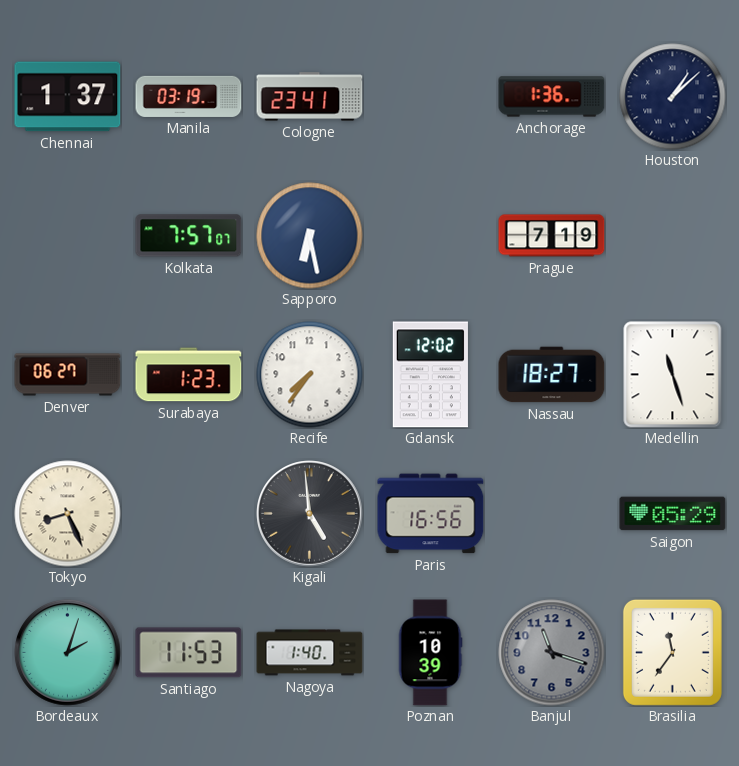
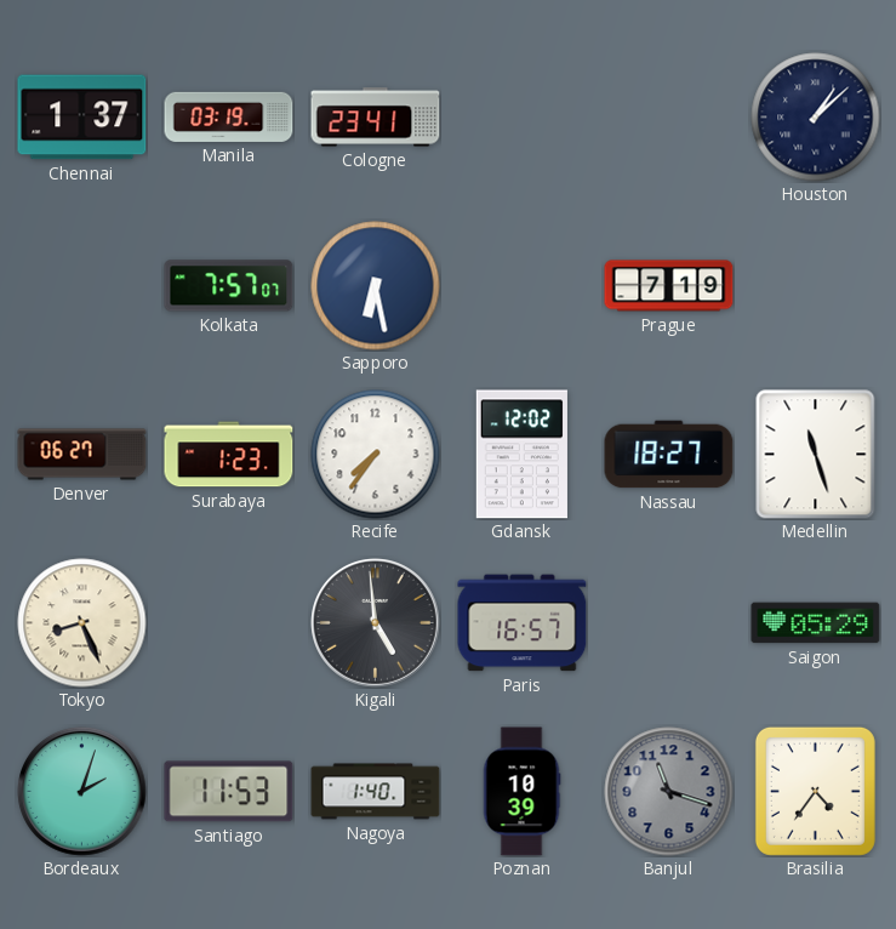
Anchorage: 1:36 -> none
Paris: 16:56 -> 16:57
Brasilia: 11:36 -> 4:36
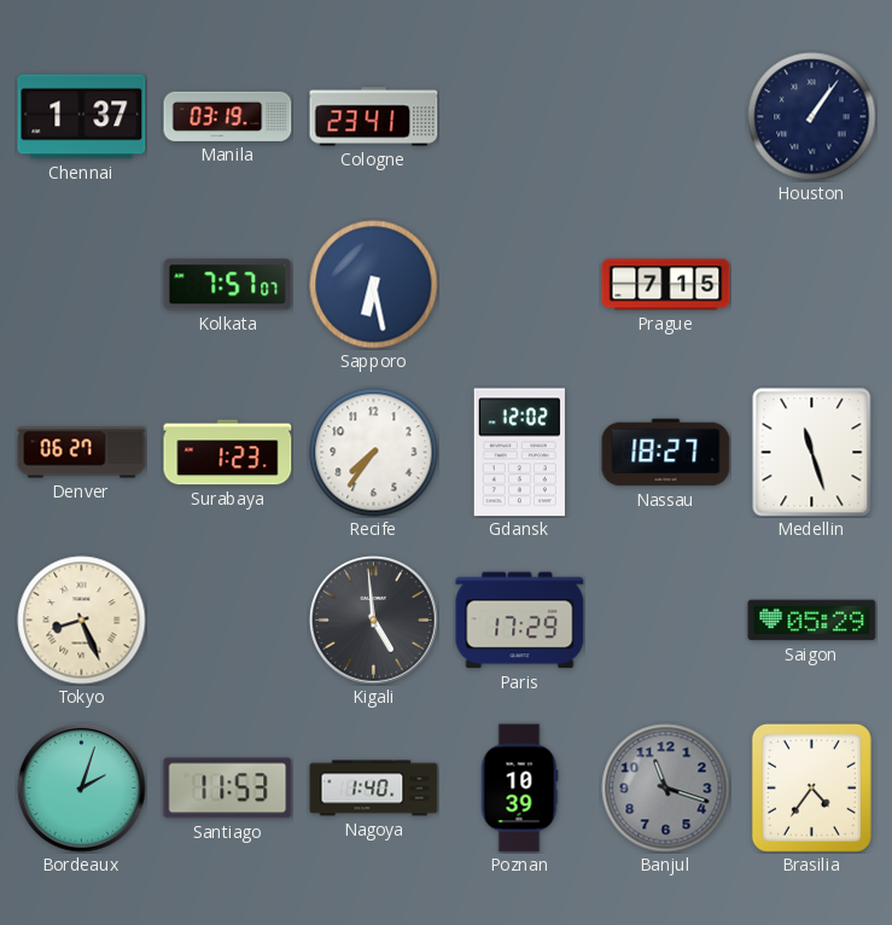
Houston: 1:08 -> 1:06
Prague: 7:19 -> 7:15
Paris: 16:57 -> 17:29
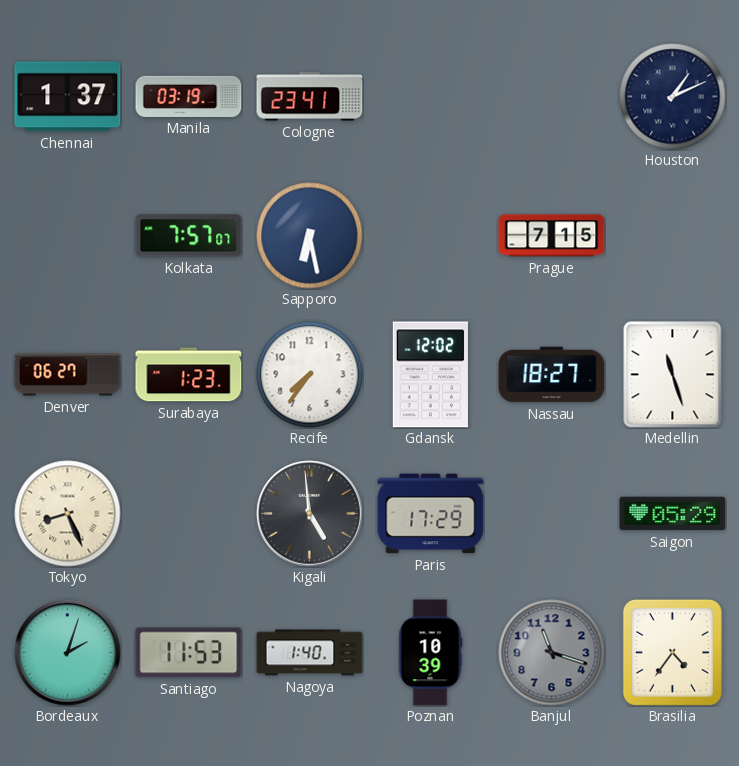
Houston: 1:06 -> 1:11
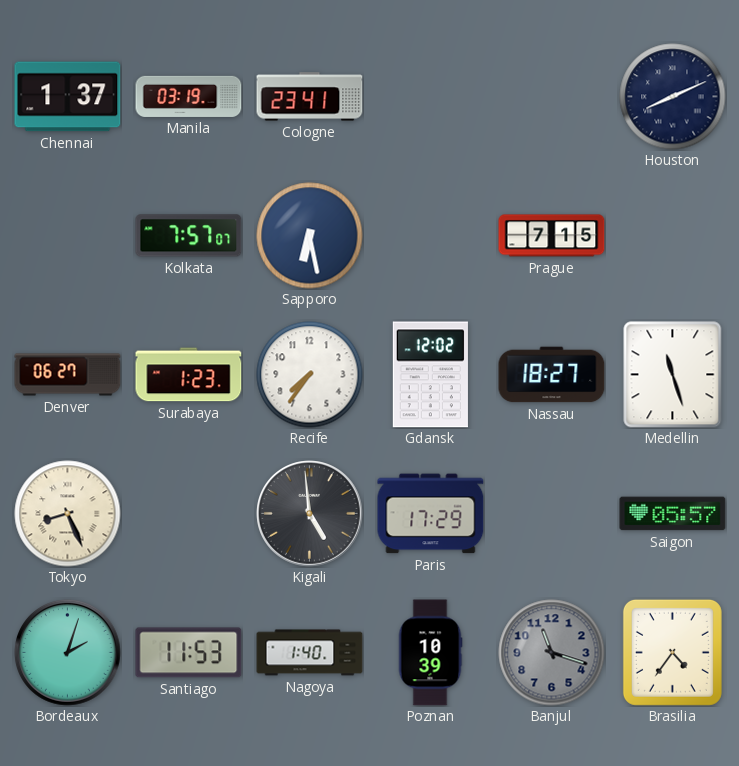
Houston: 1:11 -> 8:11
Saigon: 05:29 -> 05:57
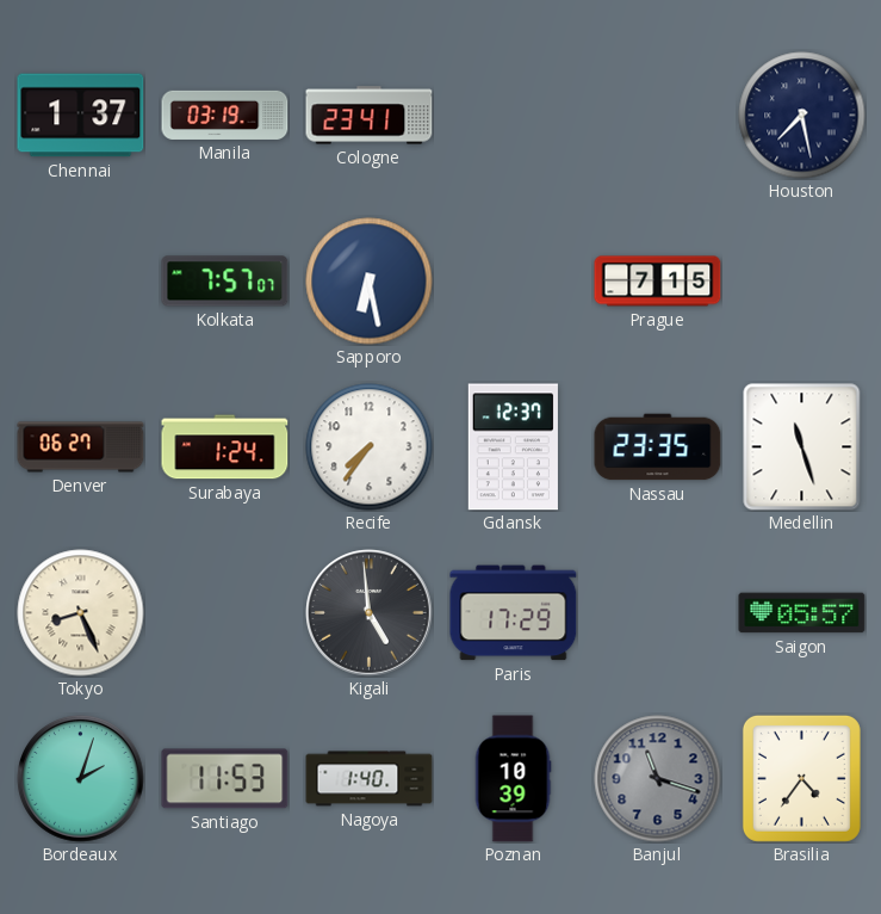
Houston: 8:11 -> 7:28
Surabaya: 1:23 -> 1:24
Gdansk: 12:02 -> 12:37
Nassau: 18:27 -> 23:35
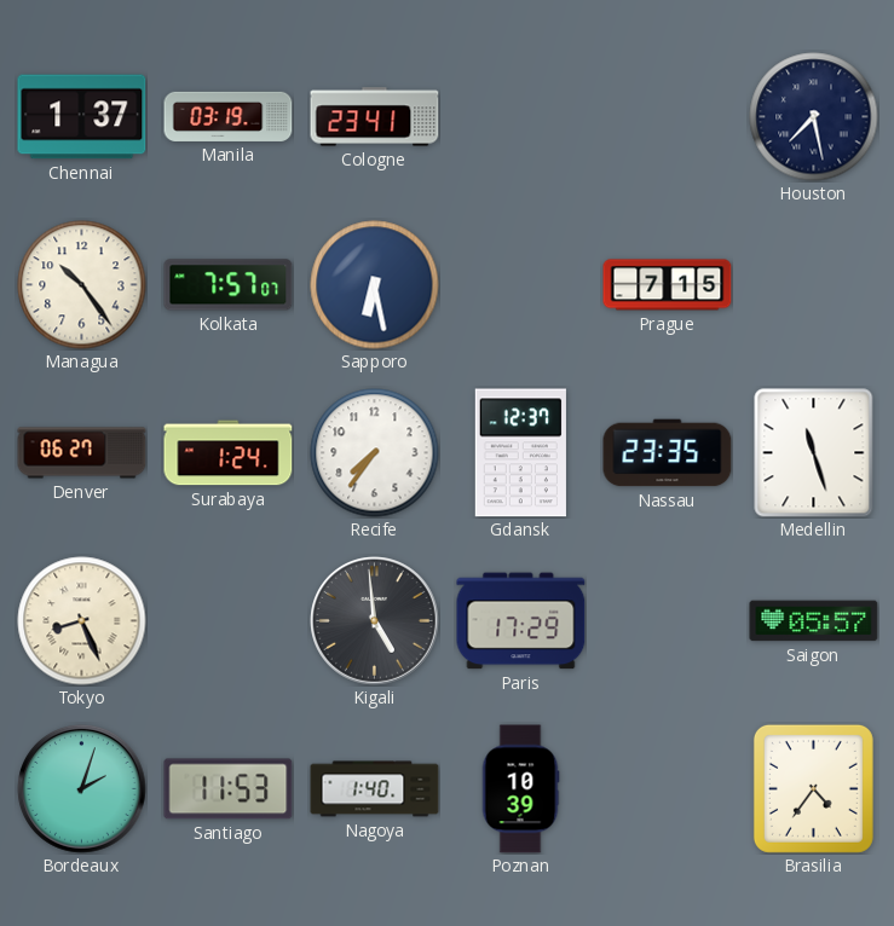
Managua: none -> 10:24
Banjul: 11:18 -> none
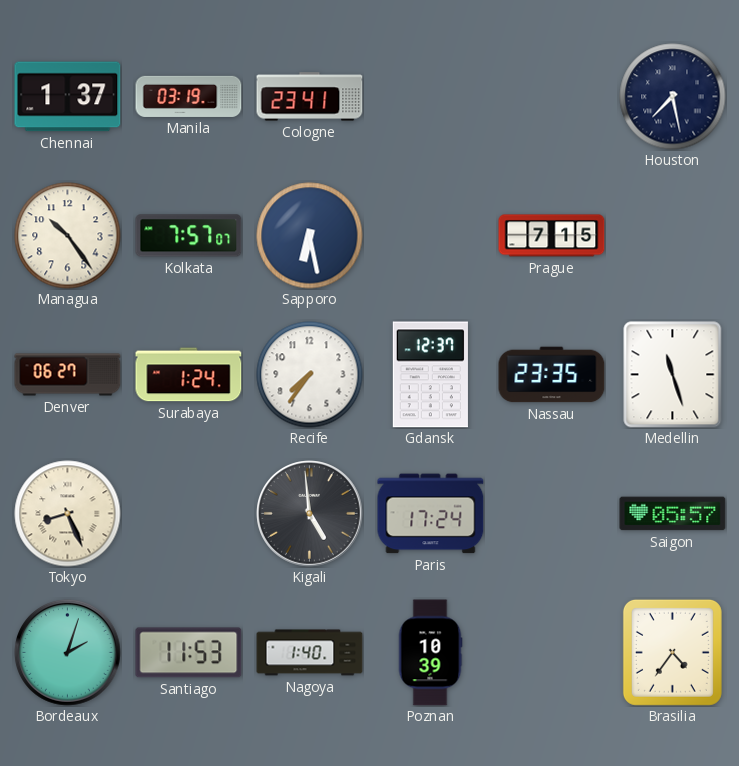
Paris: 17:29 -> 17:24
